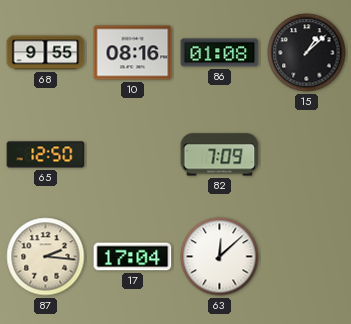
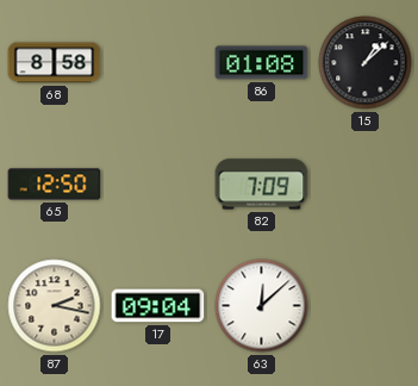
68: 9:55 -> 8:58
10: 08:16 -> none
87: 2:16 -> 2:17
17: 17:04 -> 09:04
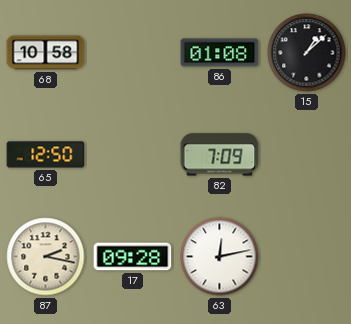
68: 8:58 -> 10:58
17: 09:04 -> 09:28
63: 12:08 -> 12:13
